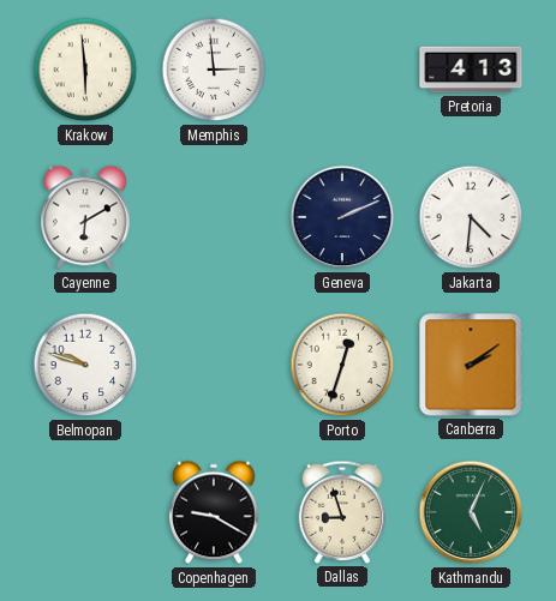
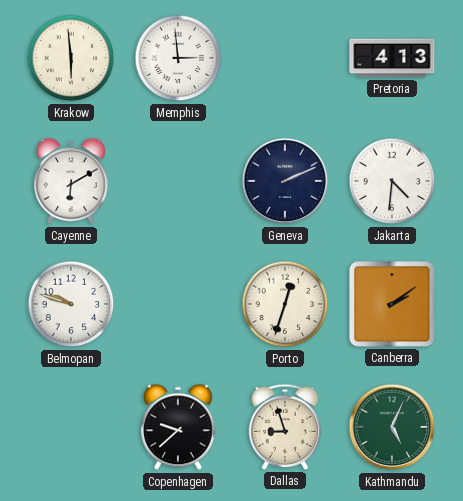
Copenhagen: 9:20 -> 9:38
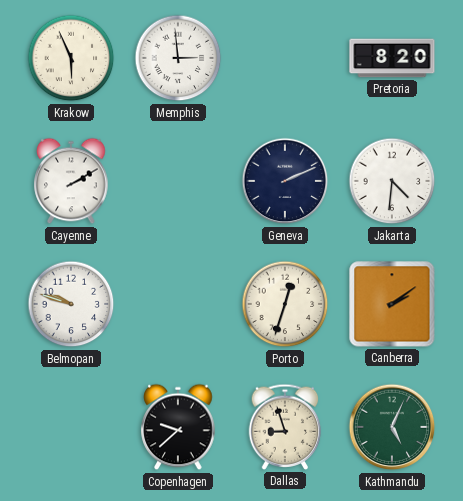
Krakow: 5:59 -> 5:56
Pretoria: 4:13 -> 8:20
Cayenne: 6:10 -> 2:10
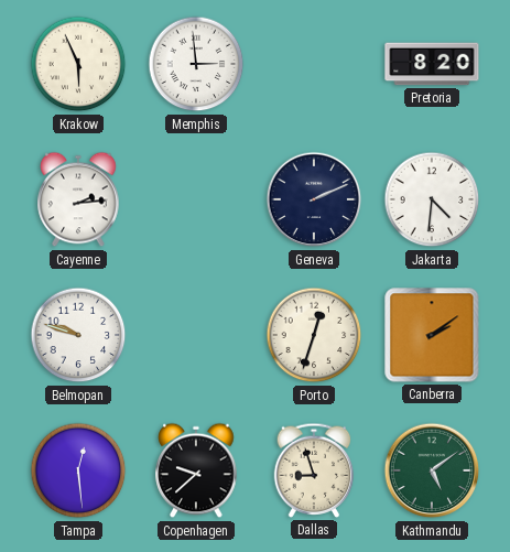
Cayenne: 2:10 -> 2:14
Tampa: none -> 12:29
Kathmandu: 5:04 -> 5:09
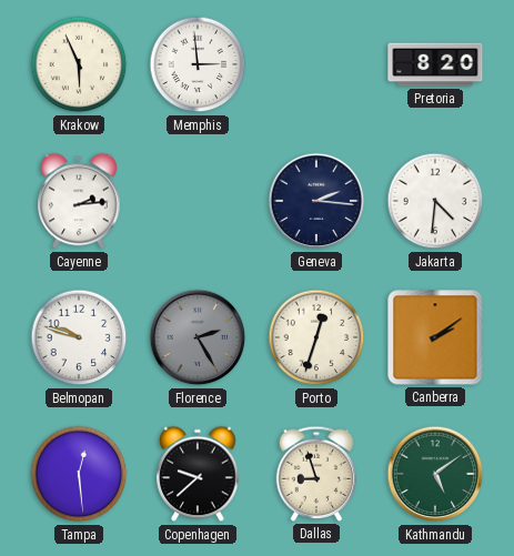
Geneva: 2:11 -> 2:16
Florence: none -> 2:25
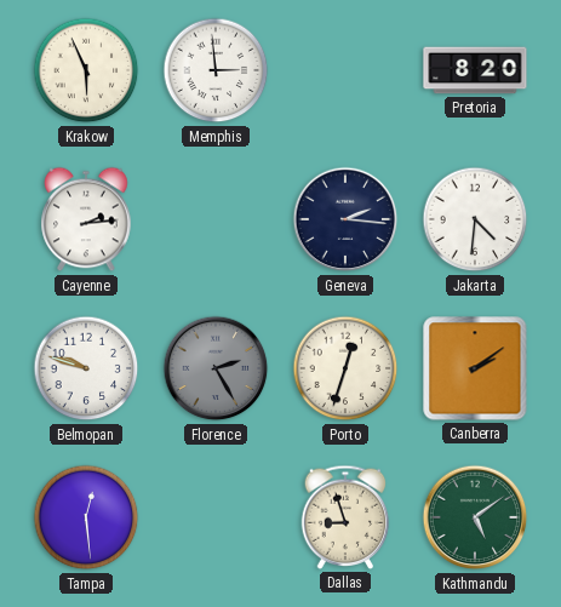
Copenhagen: 9:38 -> none
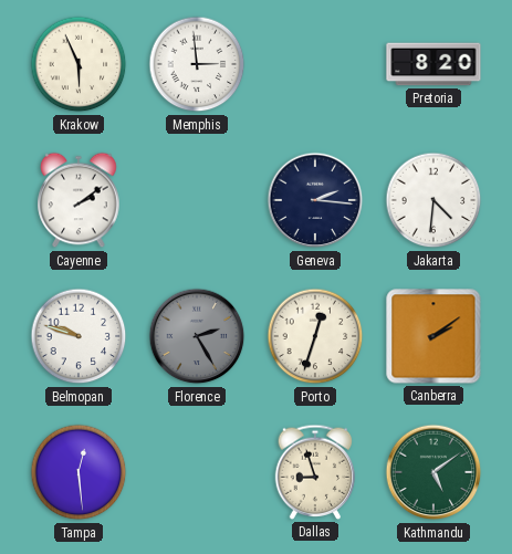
Cayenne: 2:14 -> 2:09
